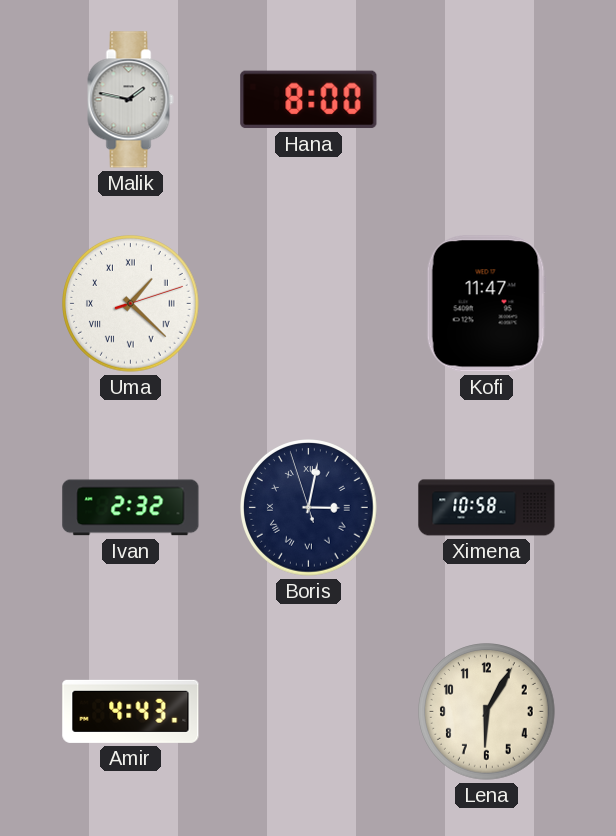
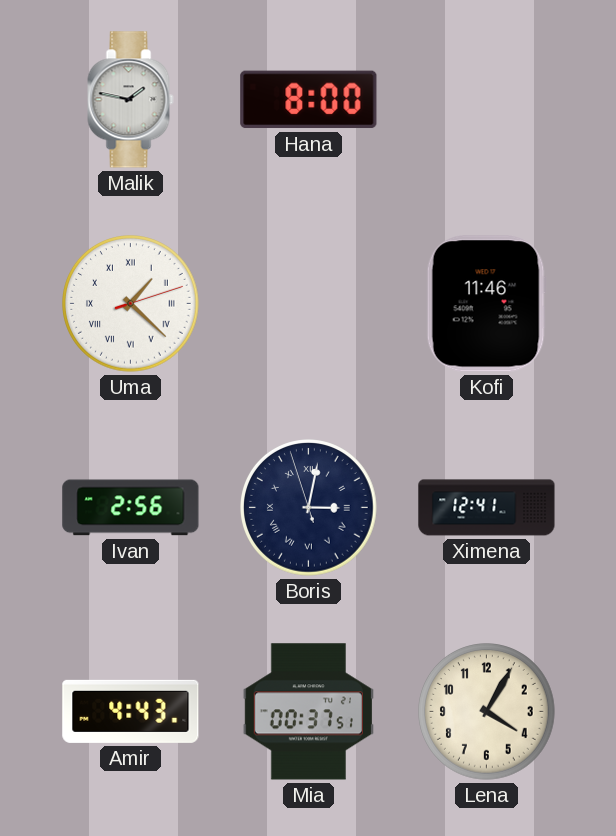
Kofi: 11:47 -> 11:46
Ivan: 2:32 -> 2:56
Ximena: 10:58 -> 12:41
Mia: none -> 00:37
Lena: 6:05 -> 4:05
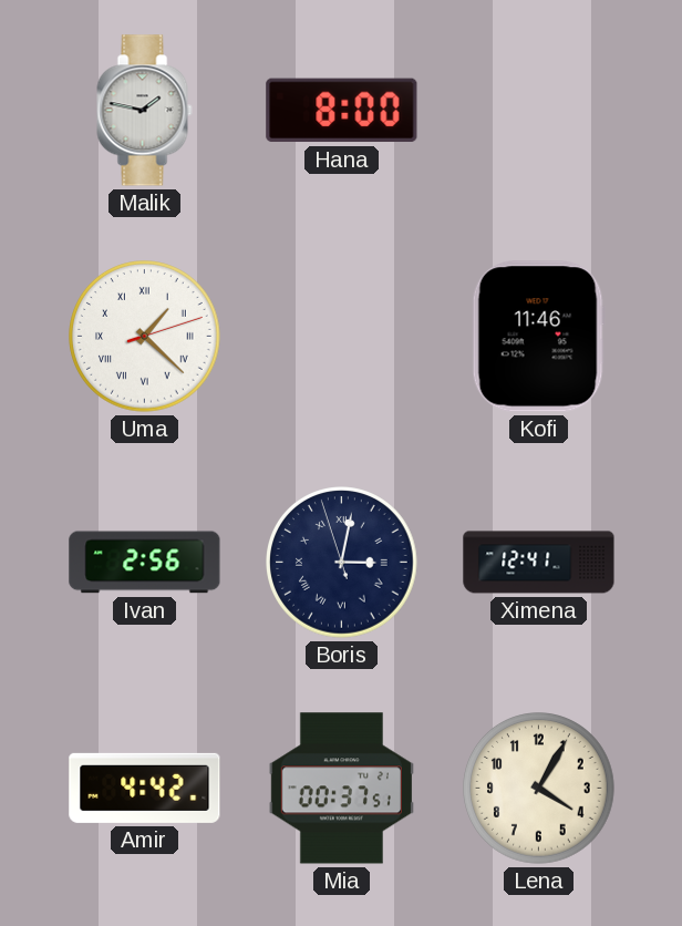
Amir: 4:43 -> 4:42
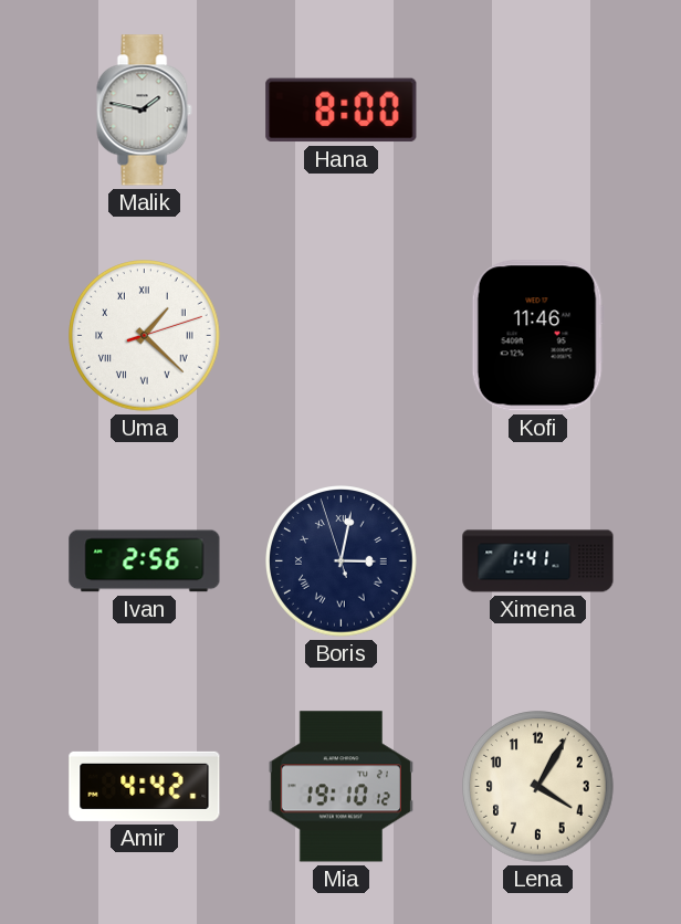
Ximena: 12:41 -> 1:41
Mia: 00:37 -> 19:10
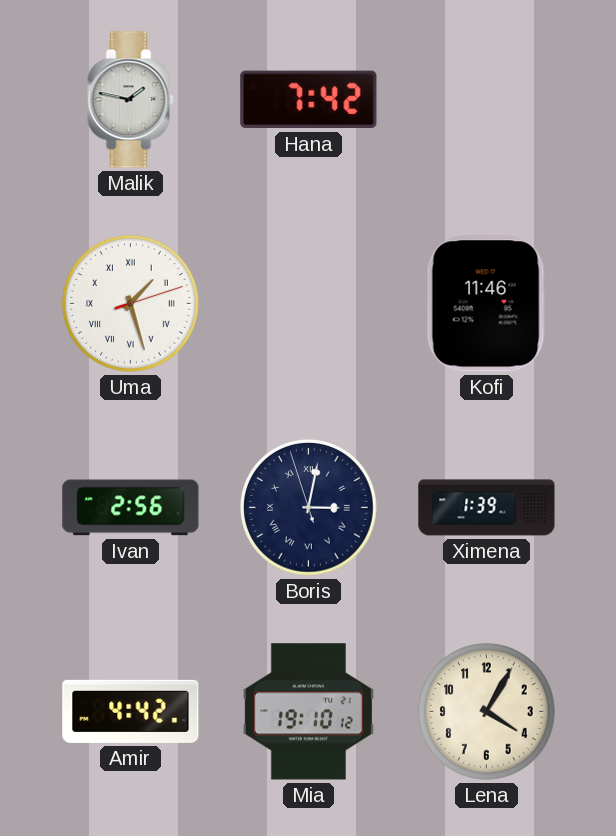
Hana: 8:00 -> 7:42
Uma: 1:22 -> 1:27
Ximena: 1:41 -> 1:39
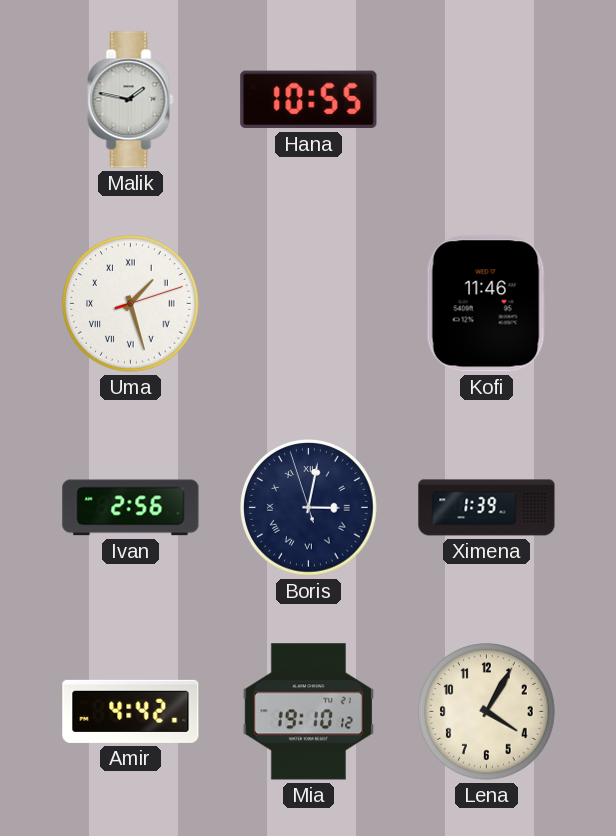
Hana: 7:42 -> 10:55
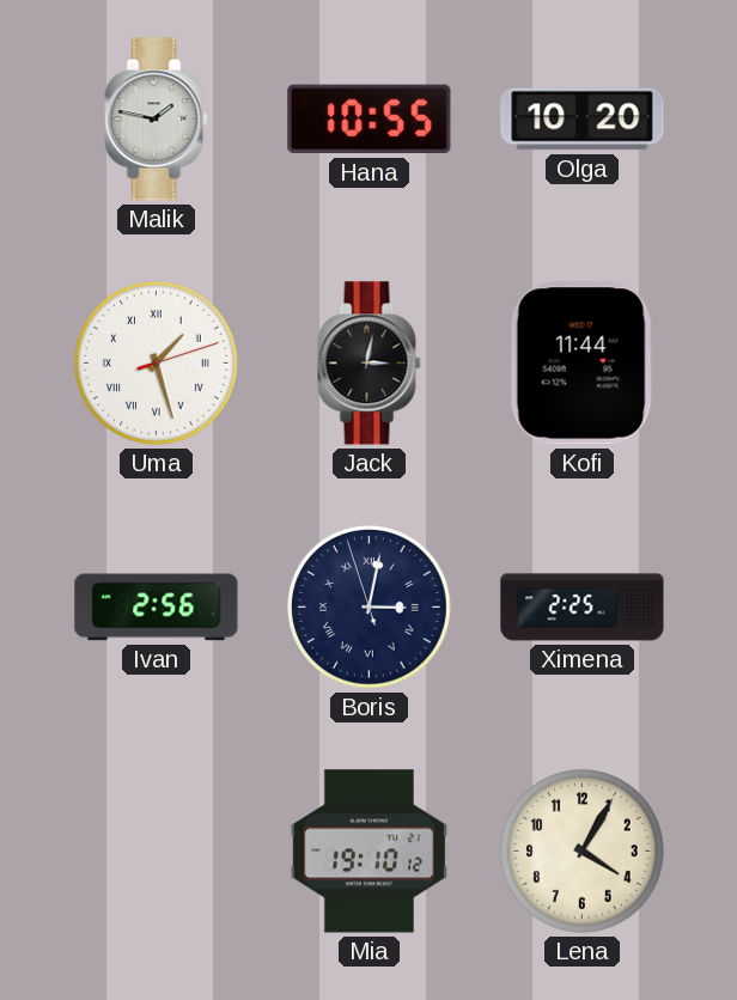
Olga: none -> 10:20
Jack: none -> 3:02
Kofi: 11:46 -> 11:44
Ximena: 1:39 -> 2:25
Amir: 4:42 -> none
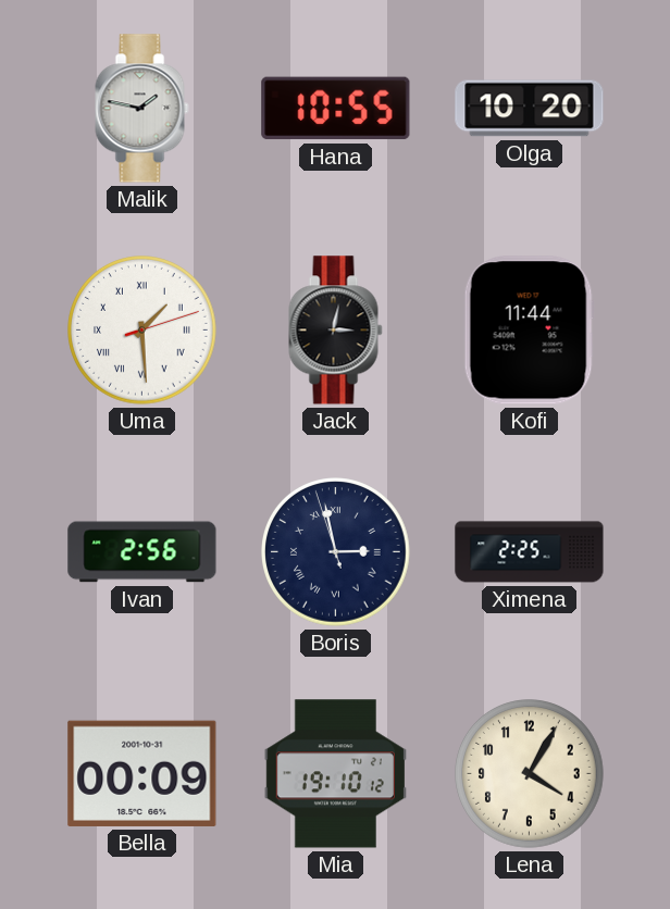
Uma: 1:27 -> 1:29
Boris: 3:01 -> 2:57
Bella: none -> 00:09
